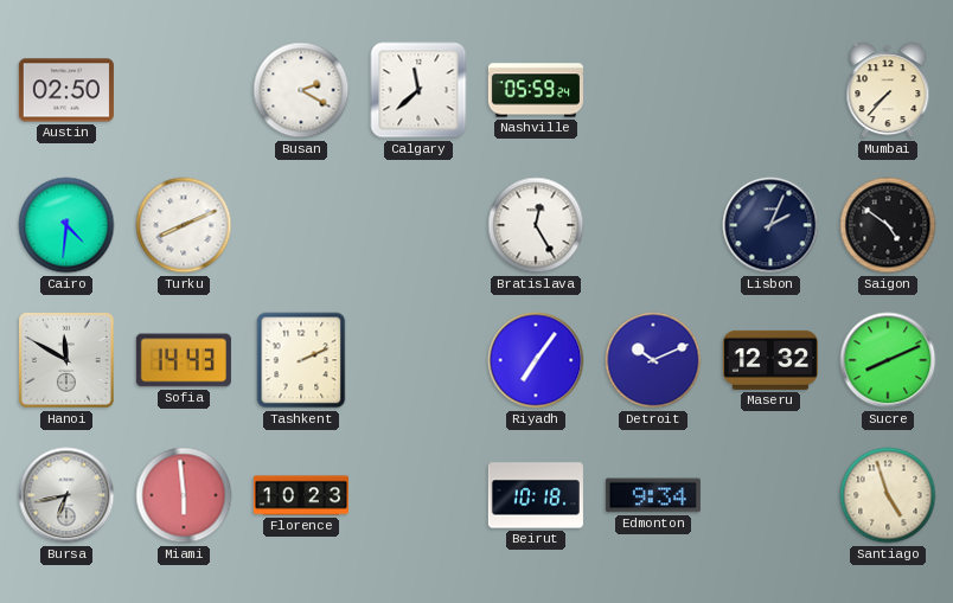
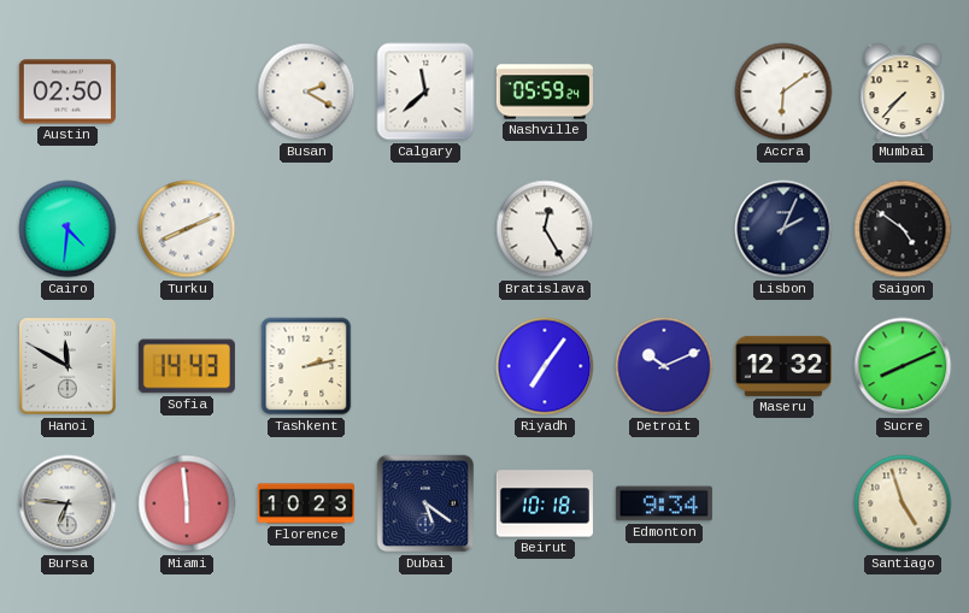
Accra: none -> 6:09
Tashkent: 2:11 -> 2:13
Bursa: 6:43 -> 6:46
Dubai: none -> 5:21
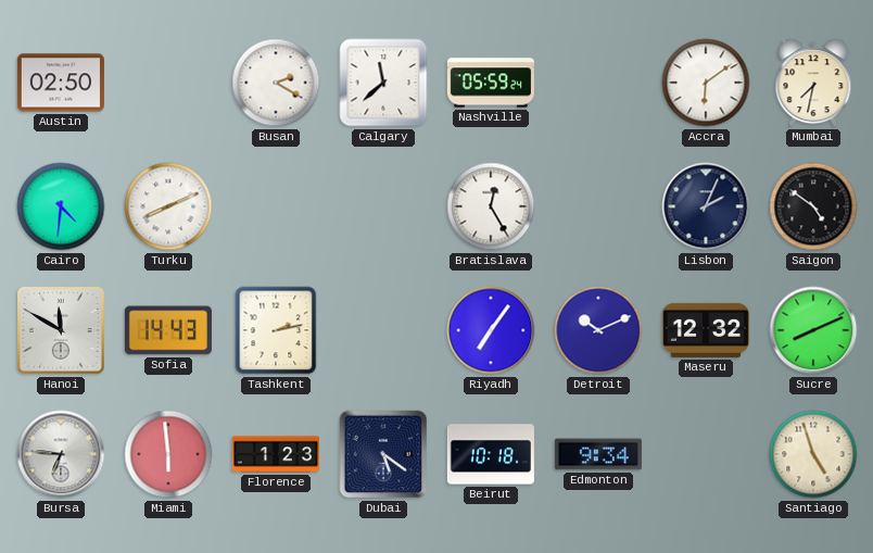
Mumbai: 7:37 -> 7:32
Florence: 10:23 -> 1:23
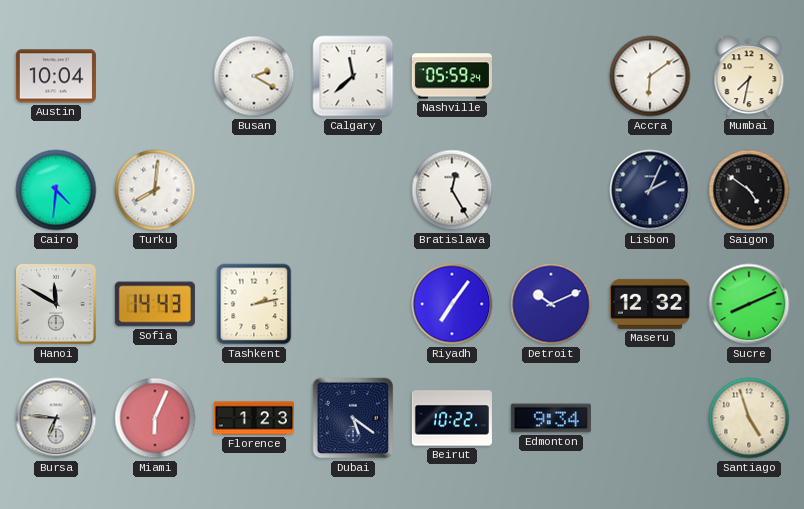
Austin: 02:50 -> 10:04
Turku: 8:11 -> 8:01
Miami: 5:59 -> 6:04
Beirut: 10:18 -> 10:22
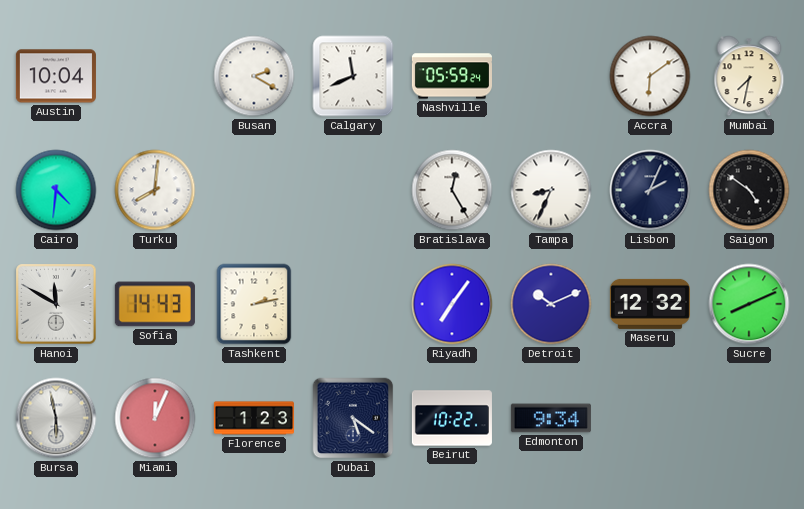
Calgary: 11:38 -> 11:41
Tampa: none -> 8:34
Bursa: 6:46 -> 5:58
Miami: 6:04 -> 12:04
Santiago: 4:57 -> none
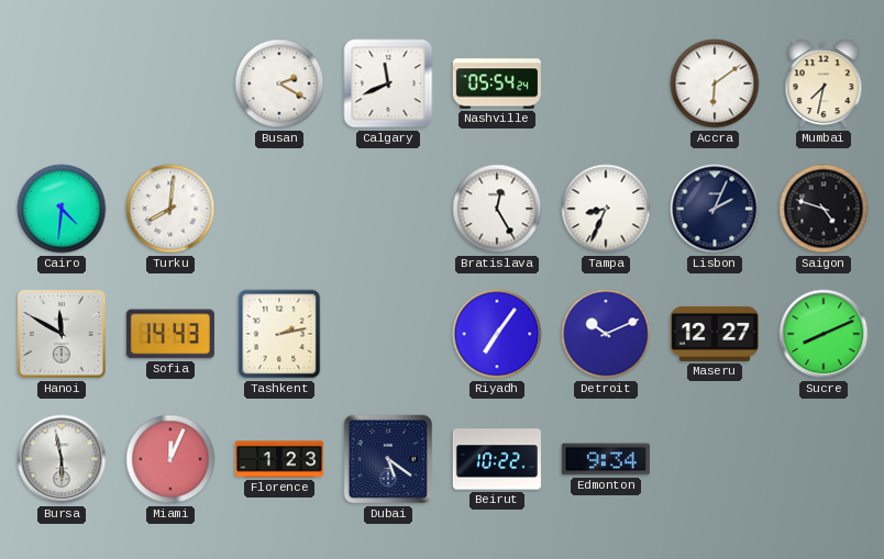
Austin: 10:04 -> none
Nashville: 05:59 -> 05:54
Saigon: 4:51 -> 4:48
Maseru: 12:32 -> 12:27
